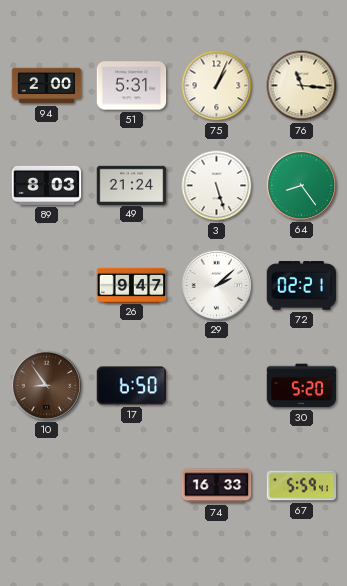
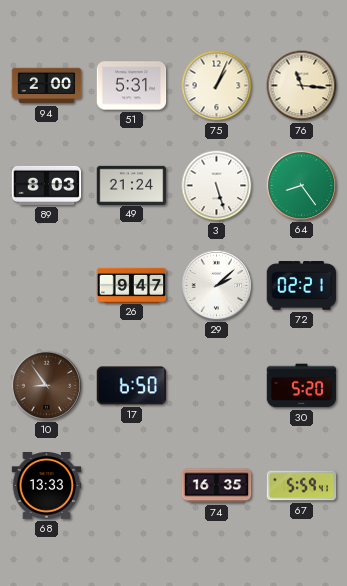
68: none -> 13:33
74: 16:33 -> 16:35
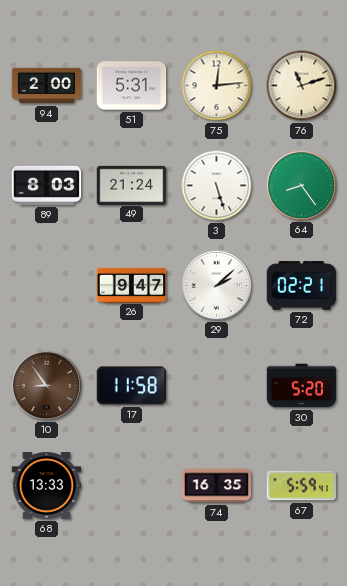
75: 1:04 -> 12:14
76: 11:16 -> 11:12
17: 6:50 -> 11:58
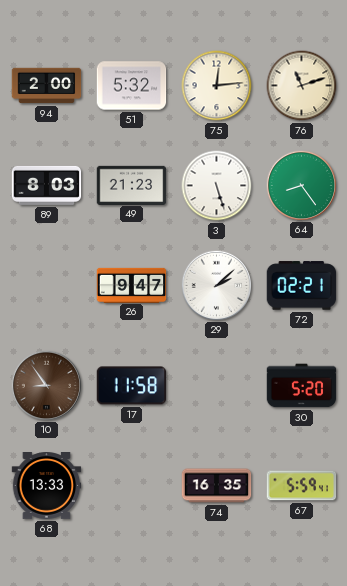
51: 5:31 -> 5:32
49: 21:24 -> 21:23
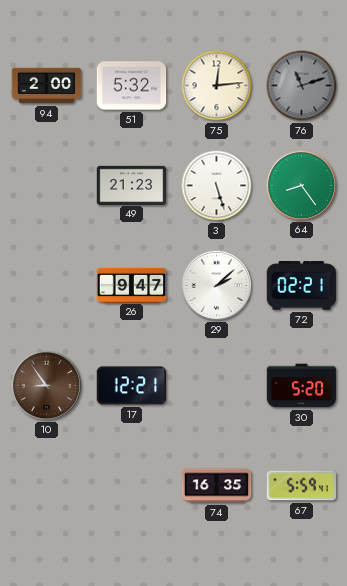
76 dial: cream -> grey
89: 8:03 -> none
17: 11:58 -> 12:21
68: 13:33 -> none
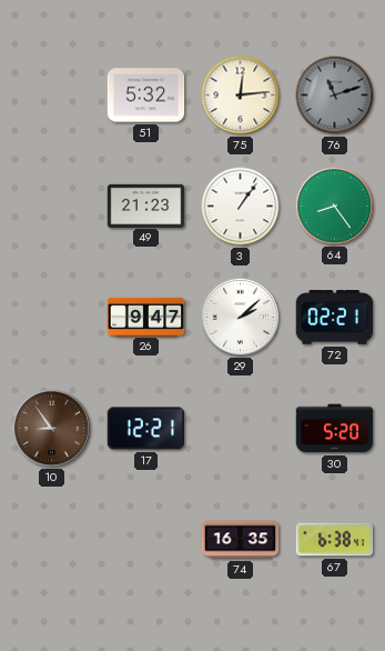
94: 2:00 -> none
3: 5:27 -> 1:06
67: 5:59 -> 6:38
